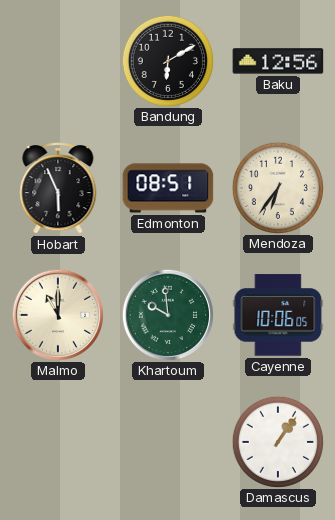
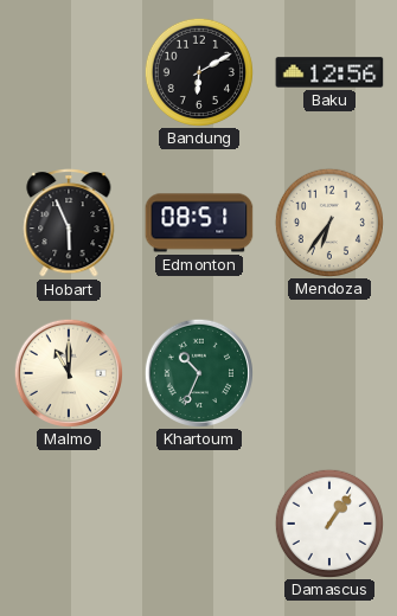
Khartoum: 9:59 -> 10:34
Cayenne: 10:06 -> none
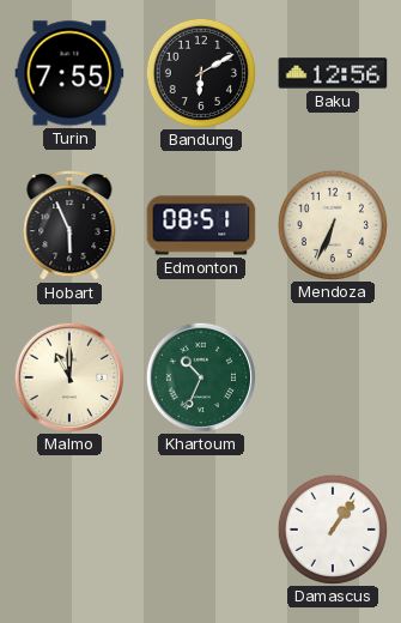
Turin: none -> 7:55
Mendoza: 6:36 -> 6:34
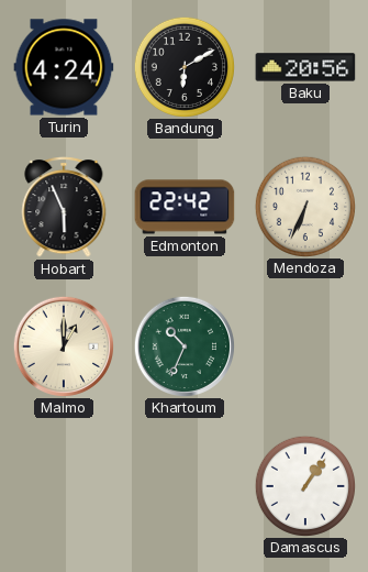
Turin: 7:55 -> 4:24
Baku: 12:56 -> 20:56
Edmonton: 08:51 -> 22:42
Malmo: 11:00 -> 1:00
